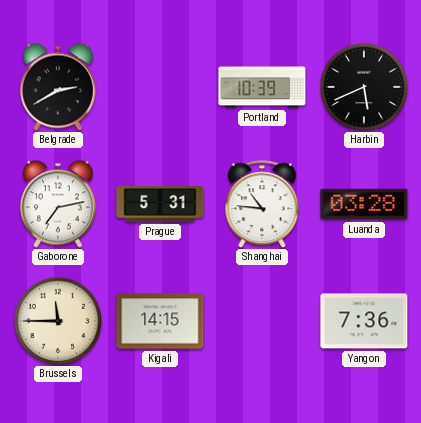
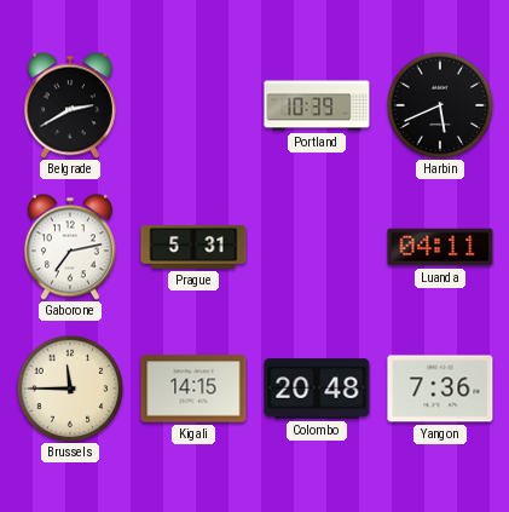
Shanghai: 10:46 -> none
Luanda: 03:28 -> 04:11
Colombo: none -> 20:48
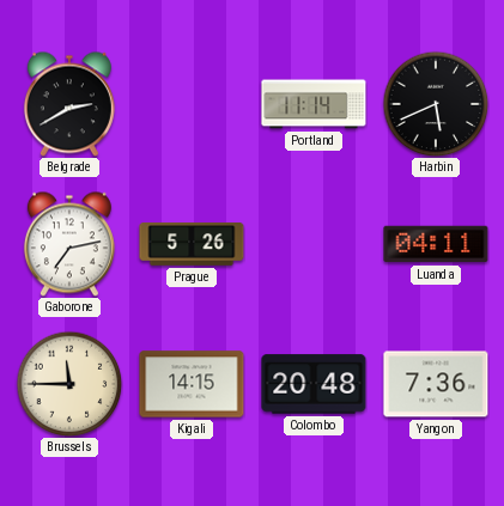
Portland: 10:39 -> 11:14
Prague: 5:31 -> 5:26
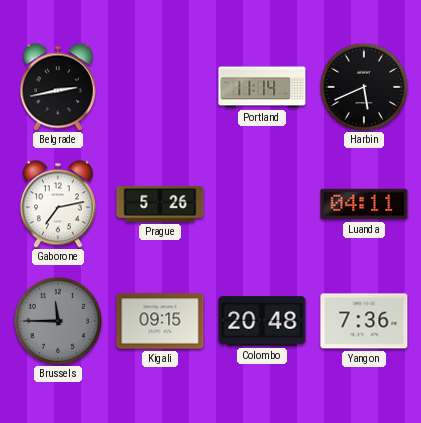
Belgrade: 2:40 -> 2:43
Brussels dial: cream -> grey
Kigali: 14:15 -> 09:15
